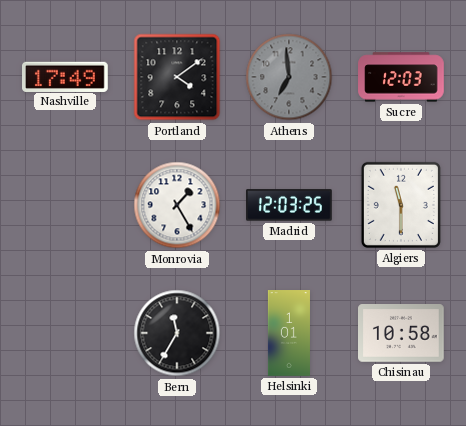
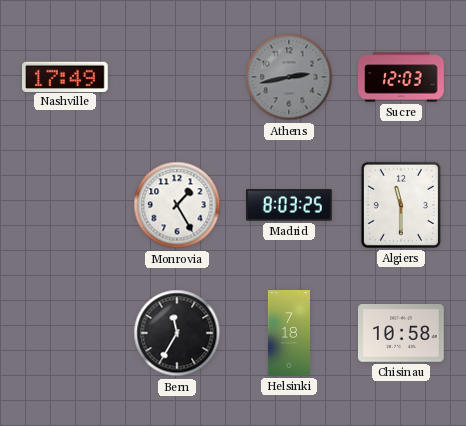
Portland: 4:09 -> none
Athens: 6:59 -> 2:43
Madrid: 12:03 -> 8:03
Helsinki: 1:01 -> 7:18
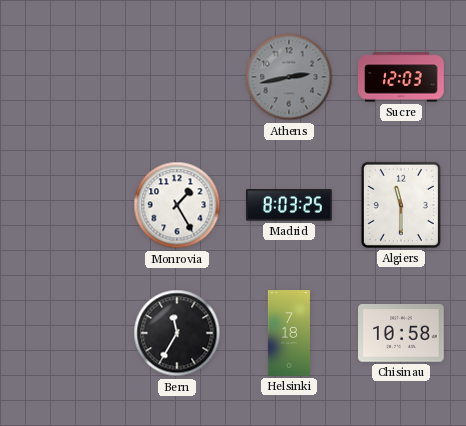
Nashville: 17:49 -> none
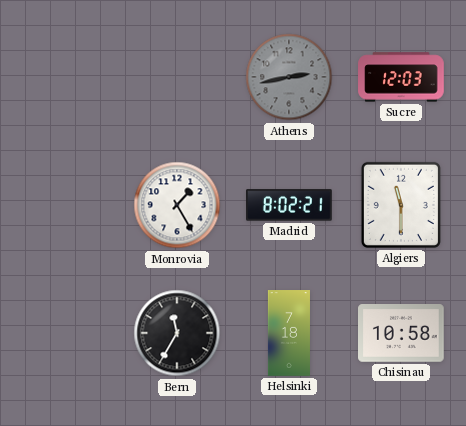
Madrid: 8:03 -> 8:02
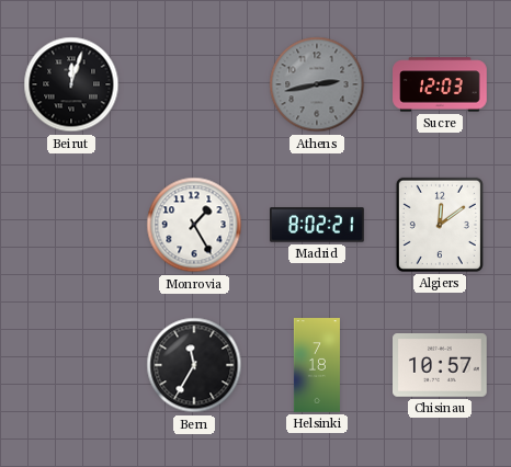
Beirut: none -> 12:03
Algiers: 11:30 -> 12:09
Chisinau: 10:58 -> 10:57
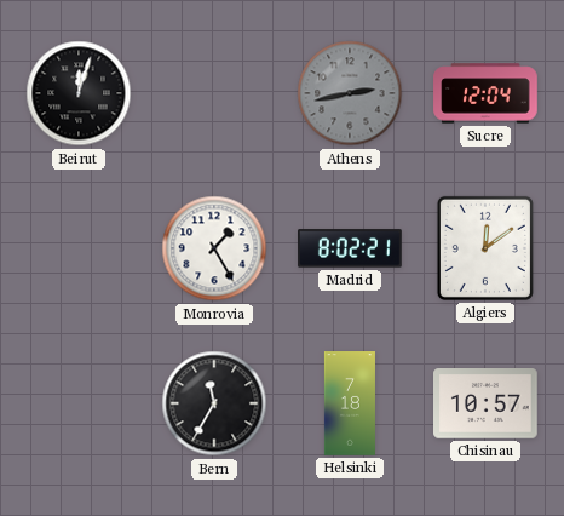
Sucre: 12:03 -> 12:04
